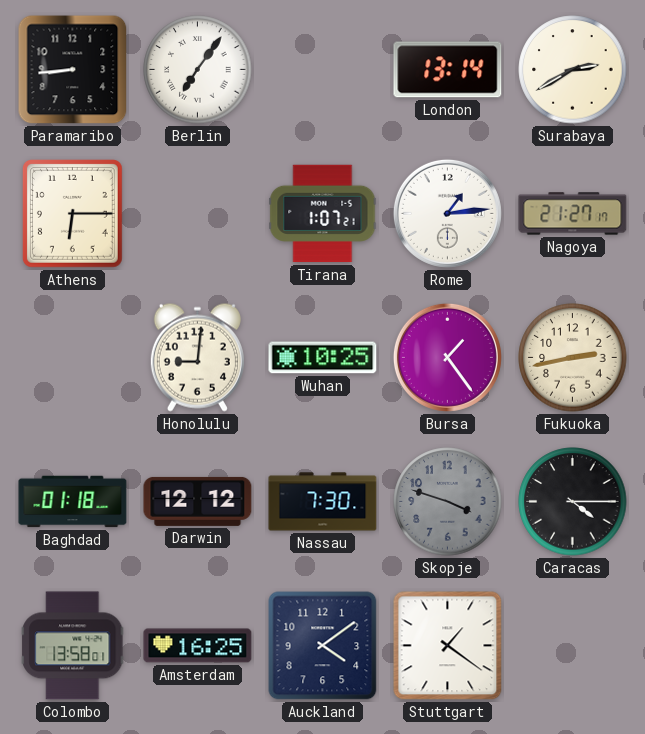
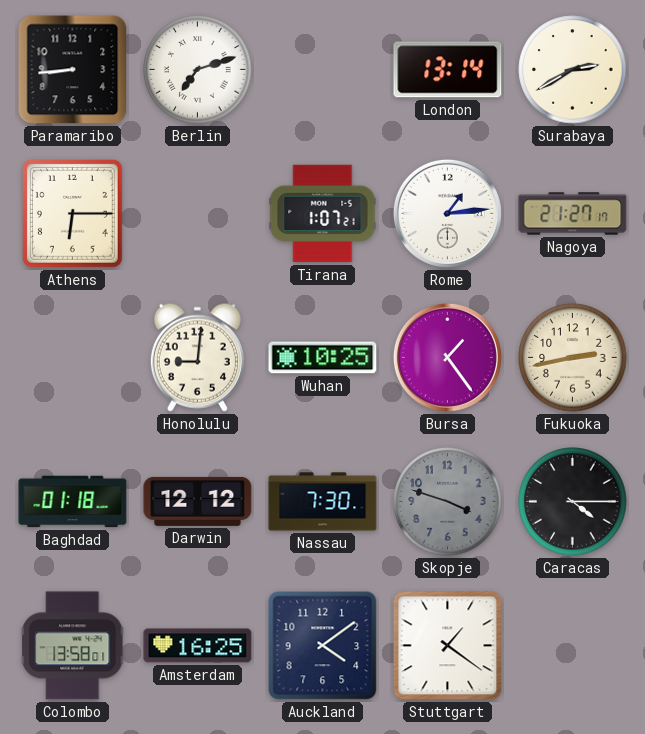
Berlin: 7:06 -> 7:12
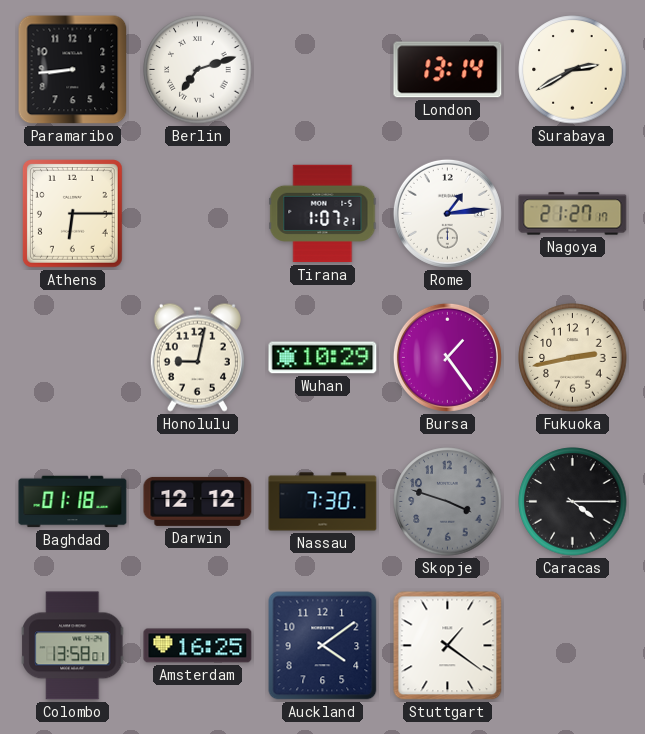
Honolulu: 9:01 -> 9:02
Wuhan: 10:25 -> 10:29
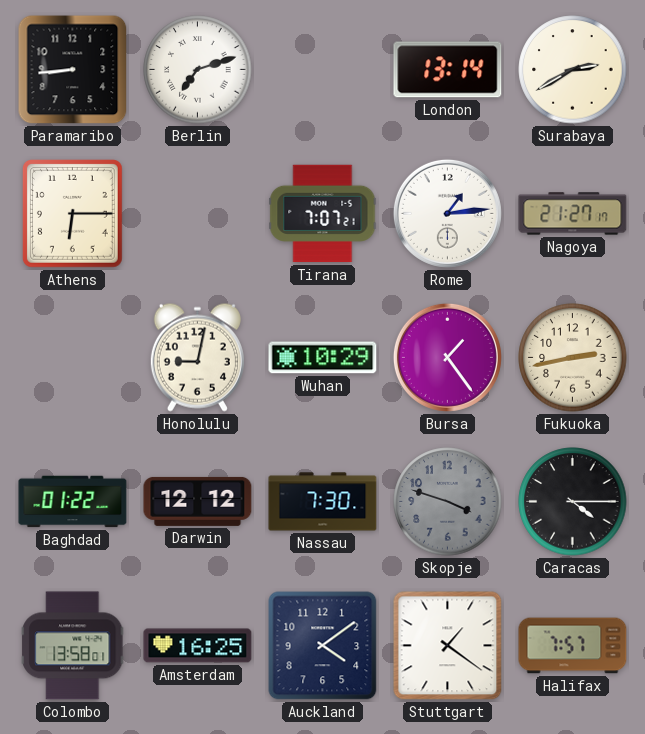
Tirana: 1:07 -> 7:07
Baghdad: 01:18 -> 01:22
Halifax: none -> 7:57
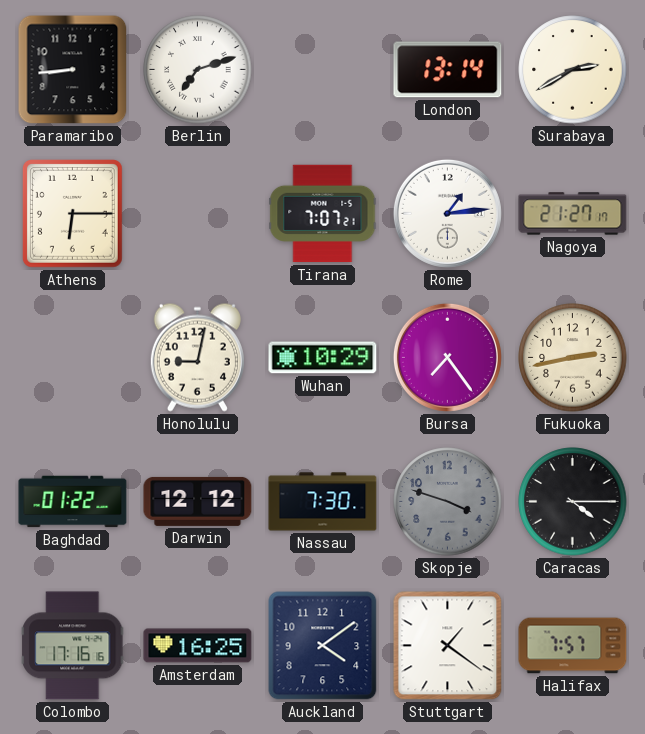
Bursa: 1:24 -> 7:24
Colombo: 13:58 -> 17:16
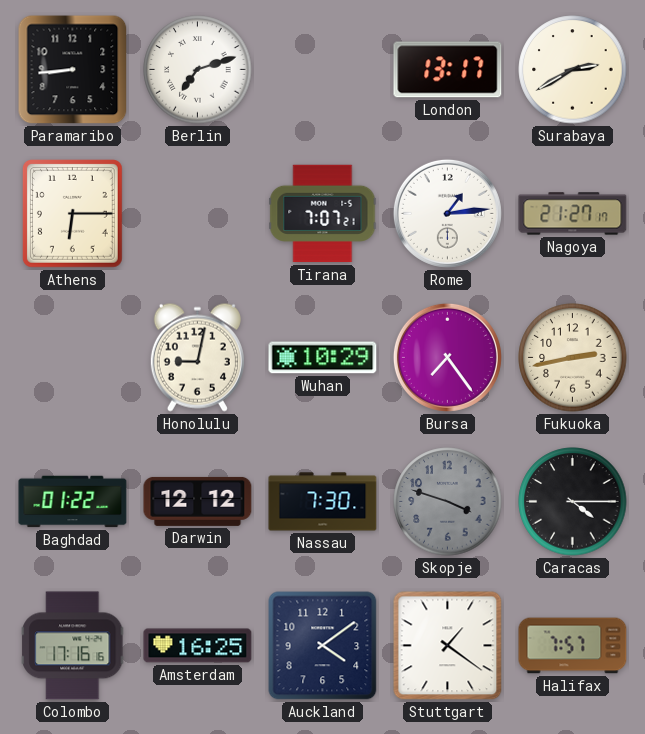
London: 13:14 -> 13:17
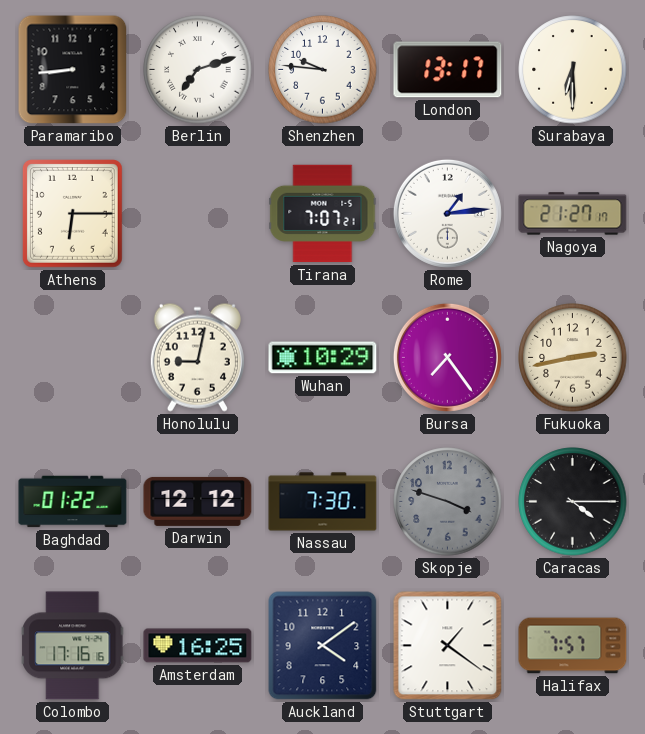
Shenzhen: none -> 9:46
Surabaya: 2:40 -> 6:30
